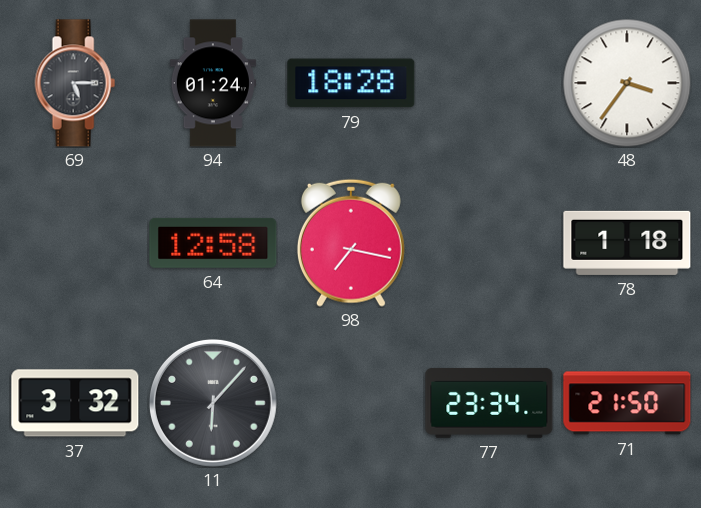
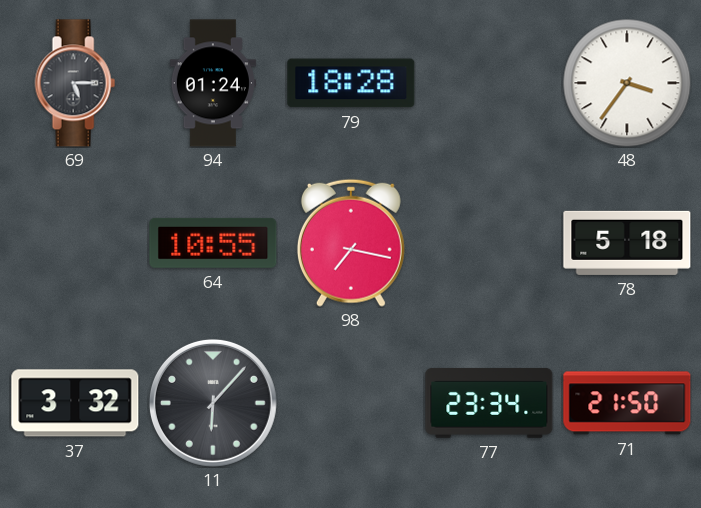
64: 12:58 -> 10:55
78: 1:18 -> 5:18
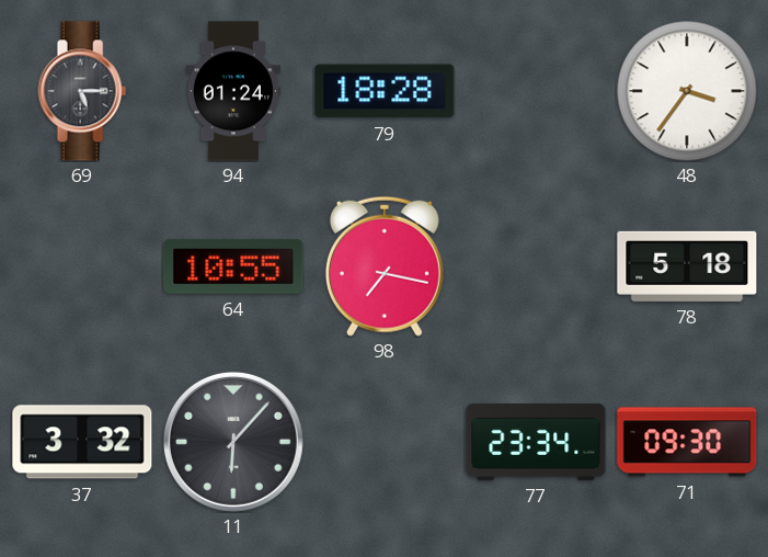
71: 21:50 -> 09:30
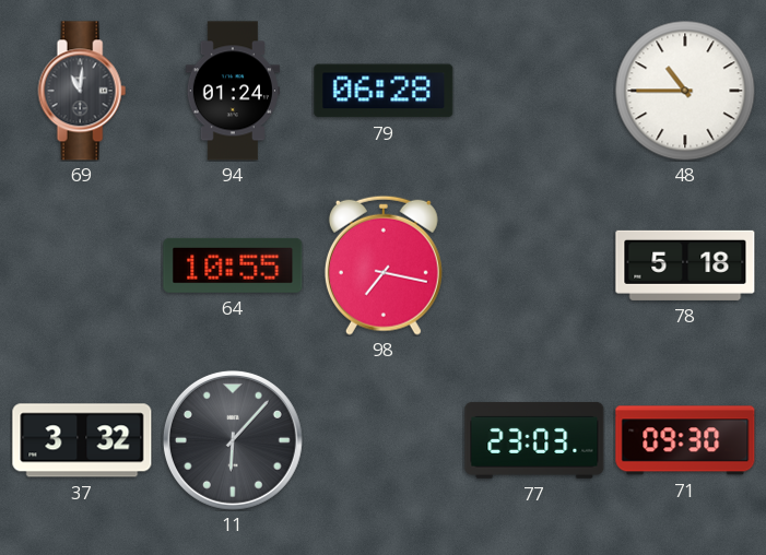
69: 5:15 -> 11:01
79: 18:28 -> 06:28
48: 3:36 -> 10:45
77: 23:34 -> 23:03
